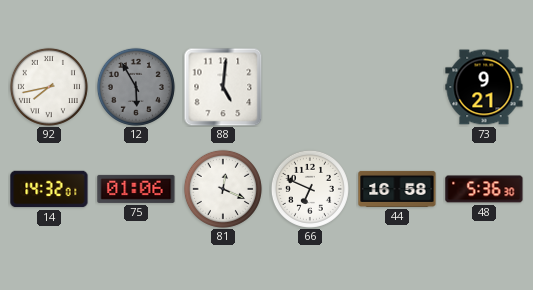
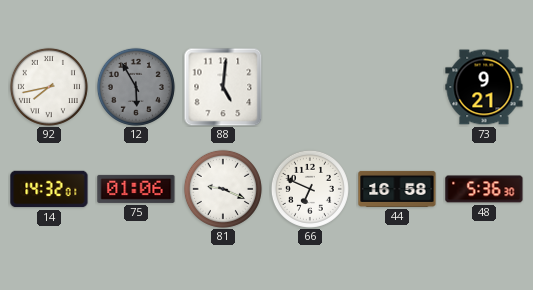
81: 12:19 -> 9:19
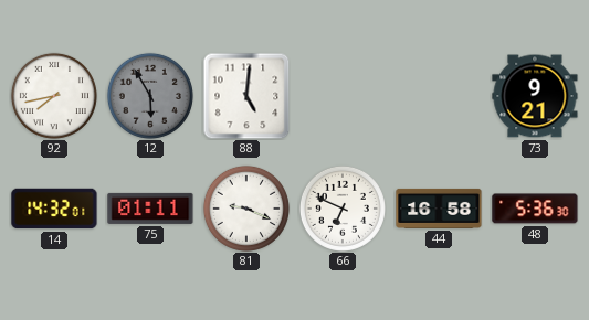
75: 01:06 -> 01:11
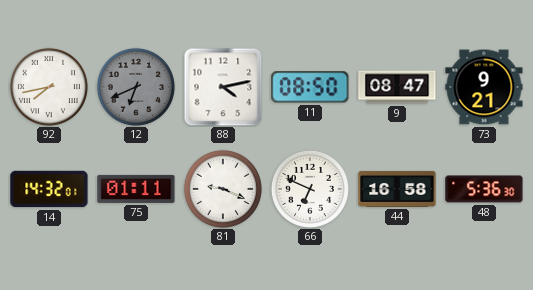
12: 5:55 -> 6:41
88: 5:01 -> 4:13
11: none -> 08:50
9: none -> 08:47
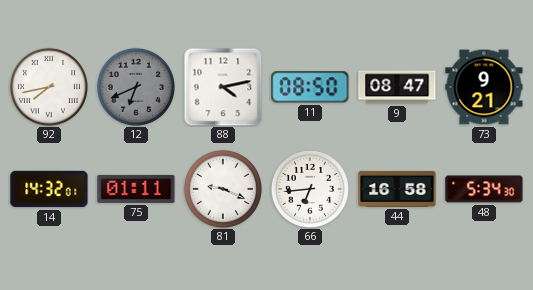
66: 6:49 -> 6:44
48: 5:36 -> 5:34
